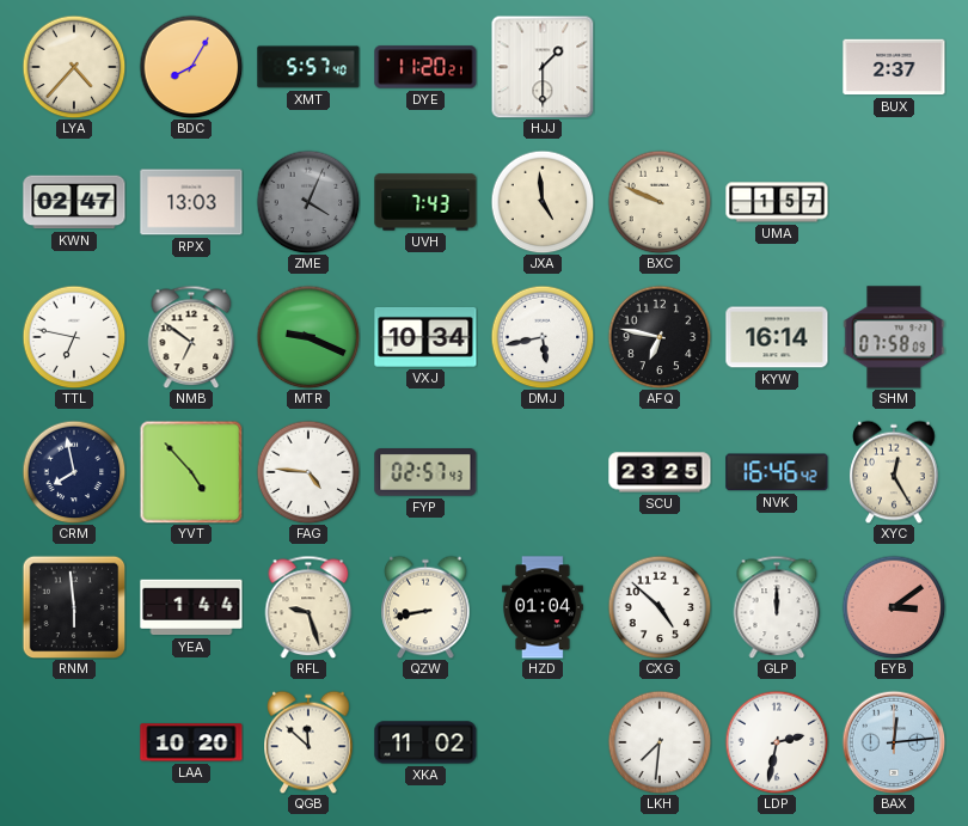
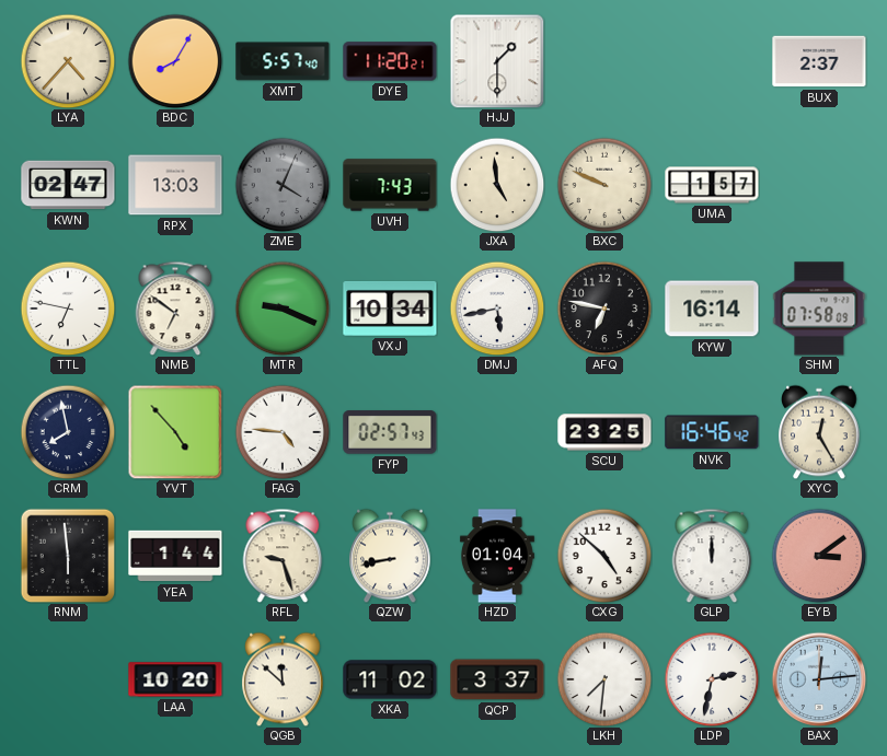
QCP: none -> 3:37
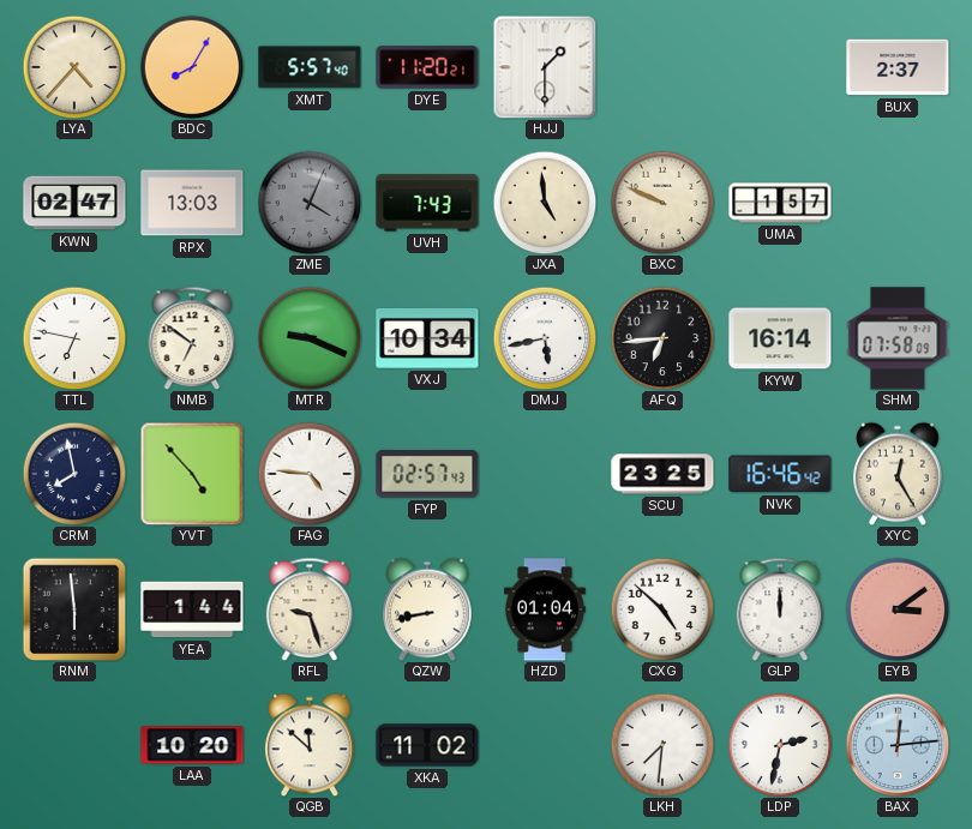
AFQ: 6:47 -> 6:44
QCP: 3:37 -> none
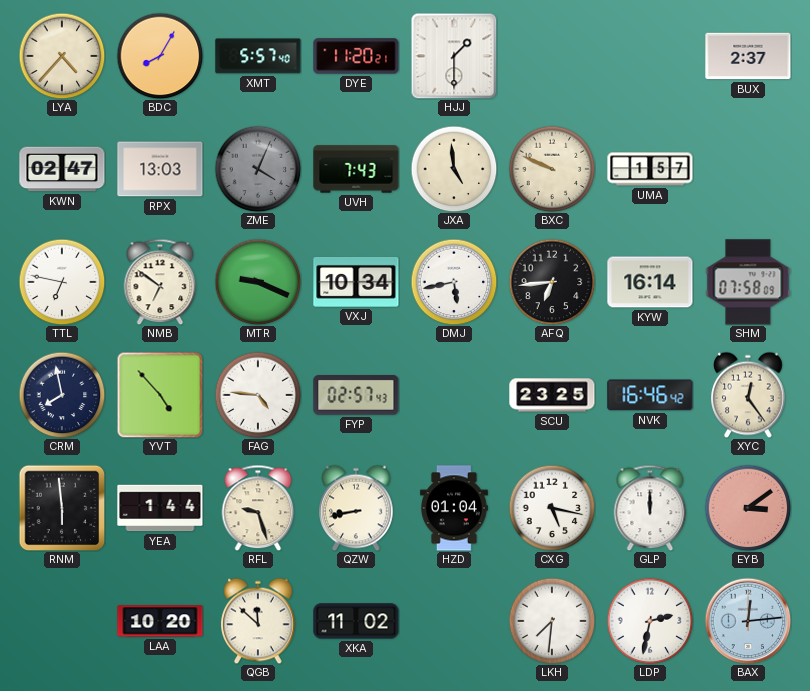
XYC: 12:25 -> 12:24
CXG: 4:52 -> 5:17
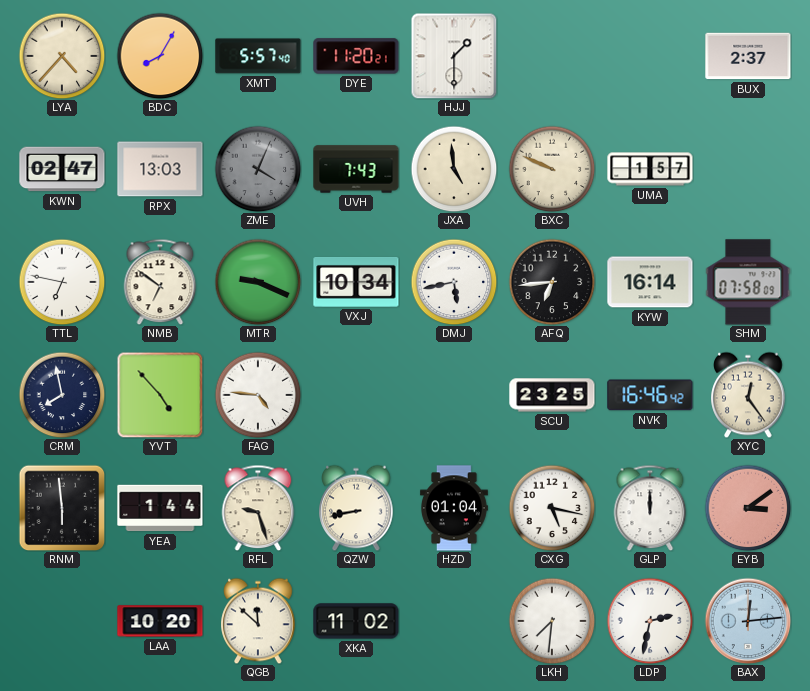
FYP: 02:57 -> none
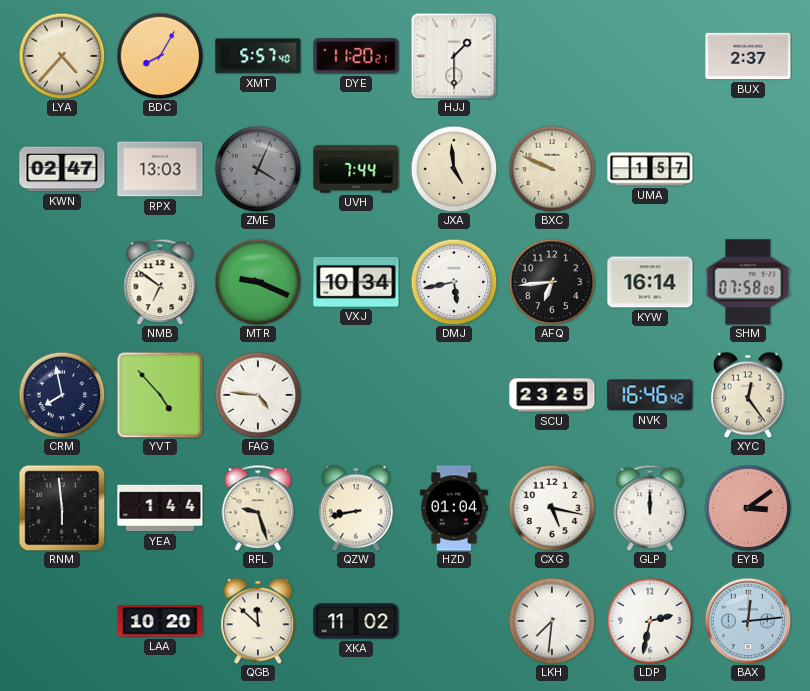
UVH: 7:43 -> 7:44
TTL: 6:47 -> none
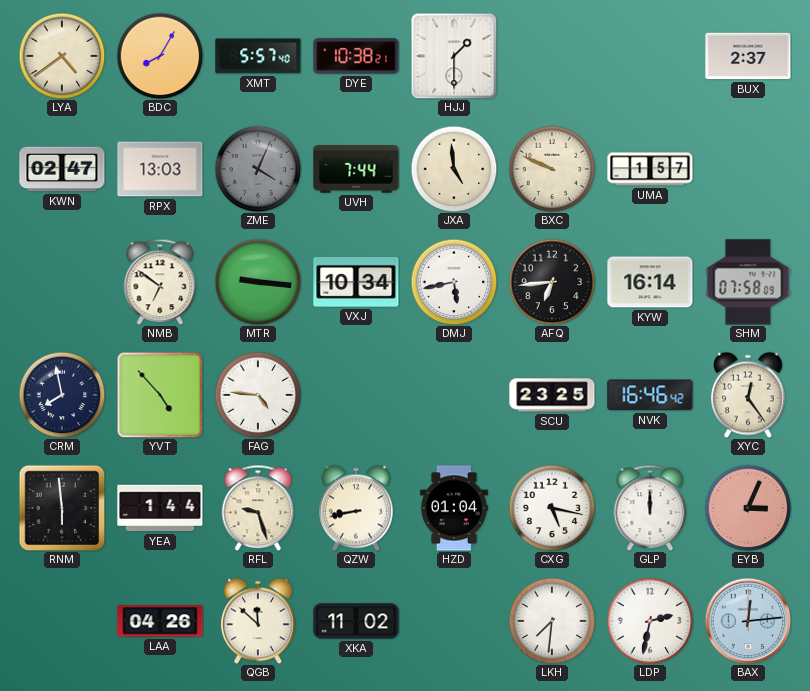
LYA: 4:37 -> 4:39
DYE: 11:20 -> 10:38
MTR: 9:19 -> 9:16
EYB: 3:09 -> 3:04
LAA: 10:20 -> 04:26
